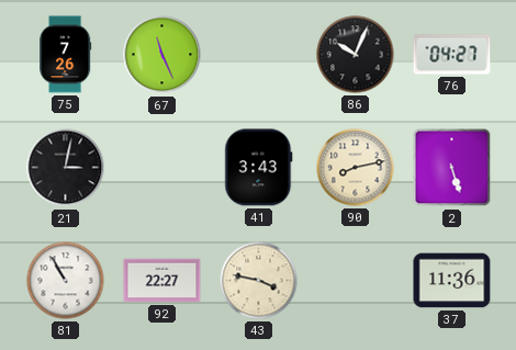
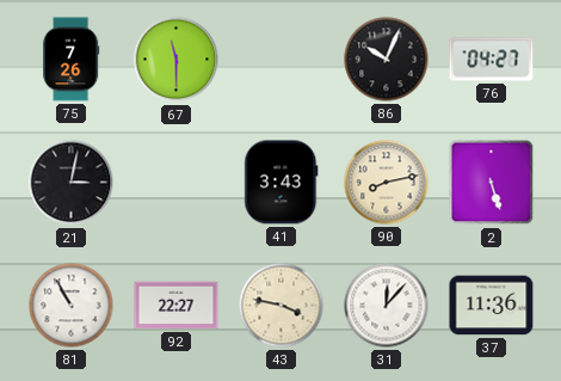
67: 11:26 -> 11:30
31: none -> 12:07
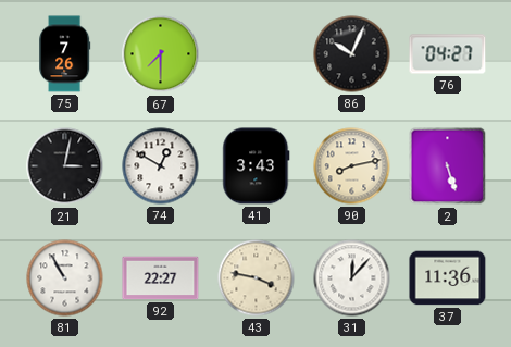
67: 11:30 -> 7:30
74: none -> 12:50
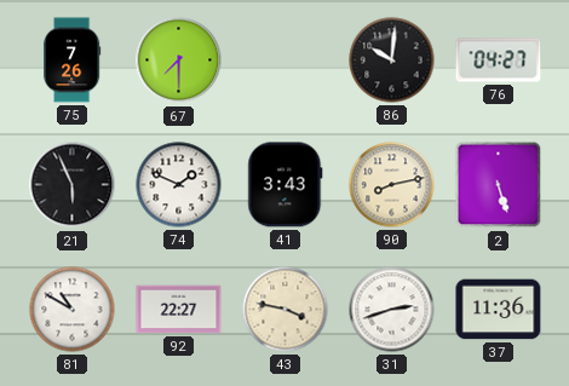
86: 10:04 -> 10:01
21: 3:02 -> 5:56
74: 12:50 -> 1:49
81: 10:55 -> 10:50
31: 12:07 -> 2:42
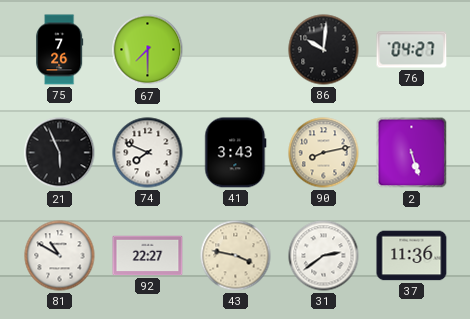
74: 1:49 -> 7:49
31: 2:42 -> 2:39
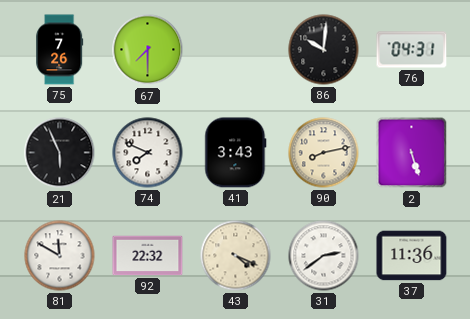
76: 04:27 -> 04:31
81: 10:50 -> 11:50
92: 22:27 -> 22:32
43: 3:47 -> 4:19
